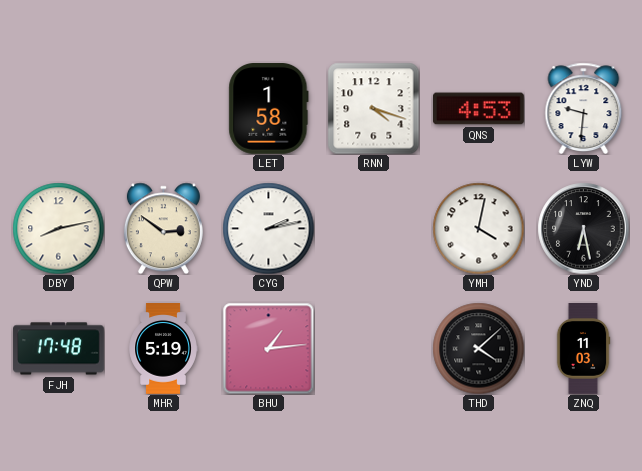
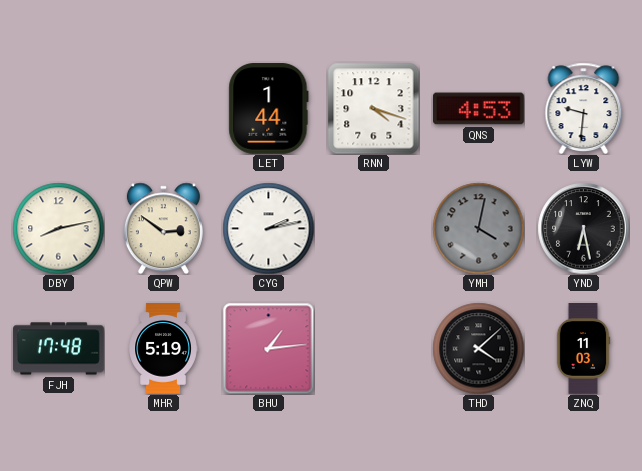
LET: 1:58 -> 1:44
YMH dial: white -> grey
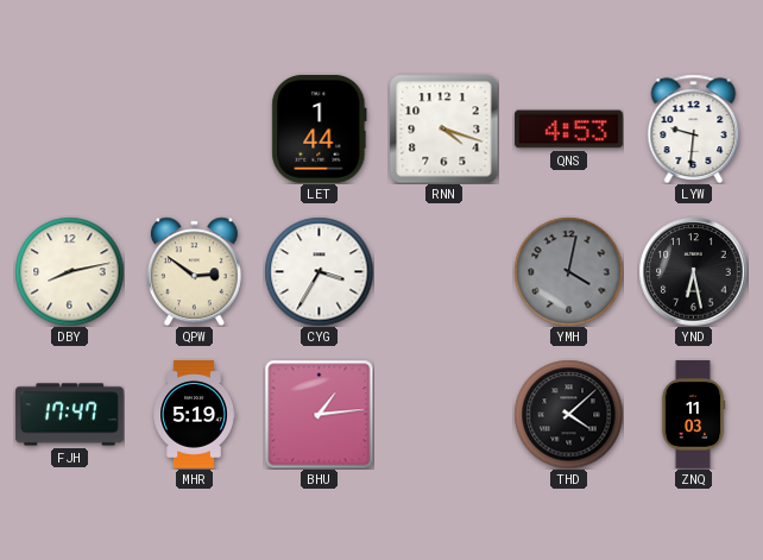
CYG: 2:13 -> 3:35
FJH: 17:48 -> 17:47
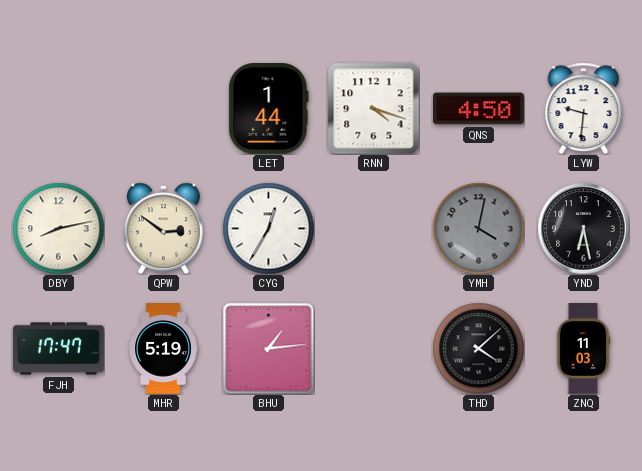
QNS: 4:53 -> 4:50
CYG: 3:35 -> 12:35
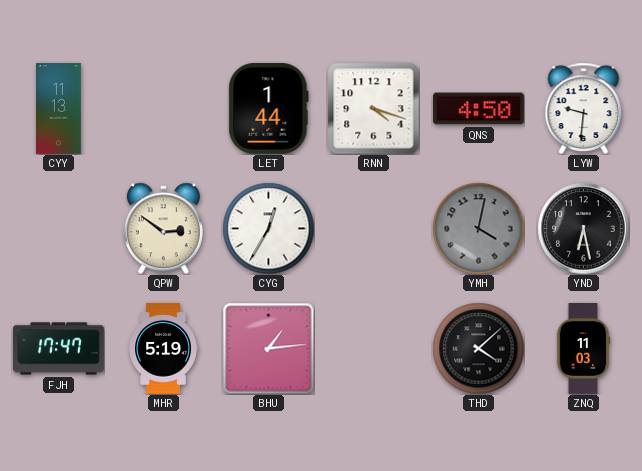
CYY: none -> 11:13
DBY: 8:13 -> none
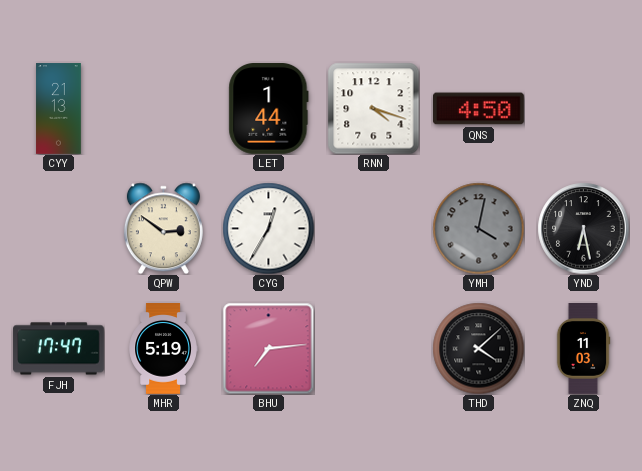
CYY: 11:13 -> 21:13
LYW: 9:31 -> none
BHU: 1:14 -> 7:14
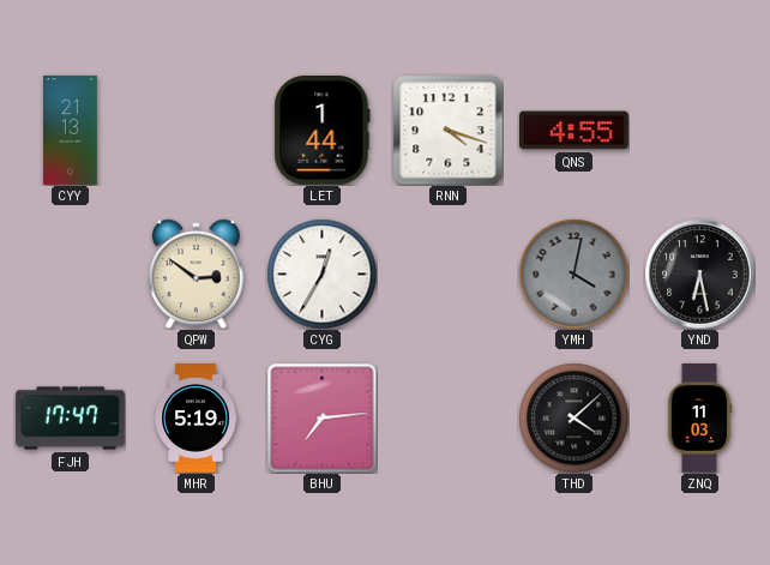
QNS: 4:50 -> 4:55
